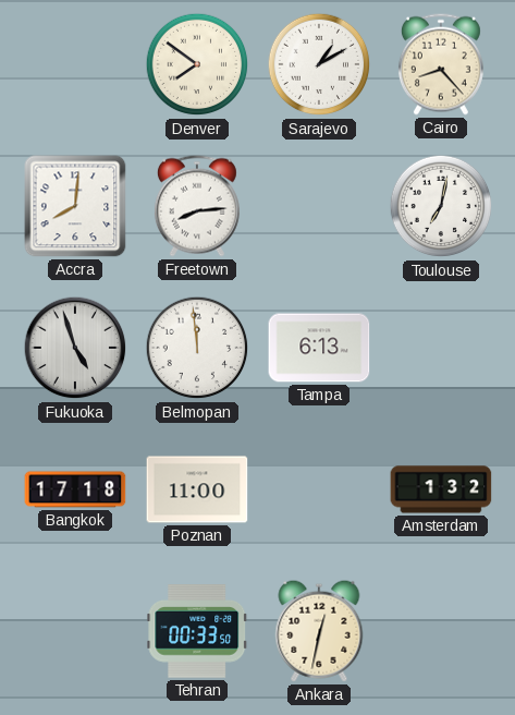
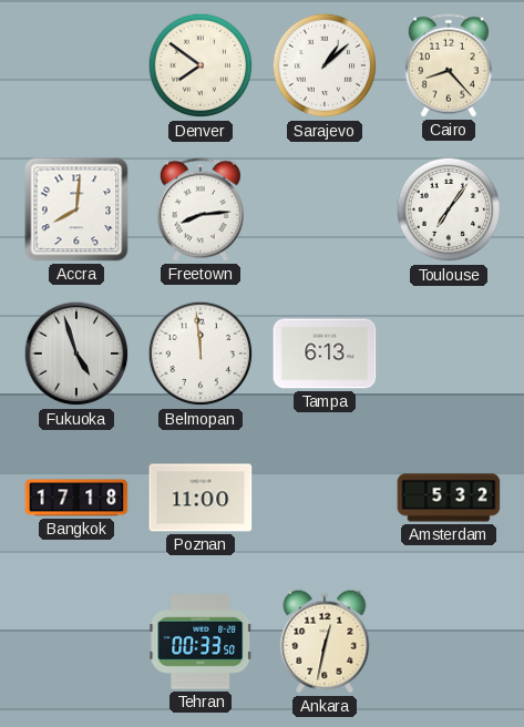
Sarajevo: 1:10 -> 1:08
Toulouse: 7:02 -> 7:06
Amsterdam: 1:32 -> 5:32
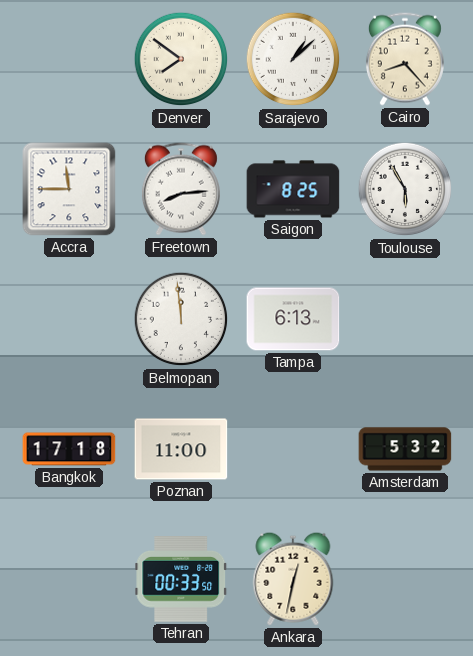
Accra: 8:01 -> 11:45
Saigon: none -> 8:25
Toulouse: 7:06 -> 5:55
Fukuoka: 4:57 -> none
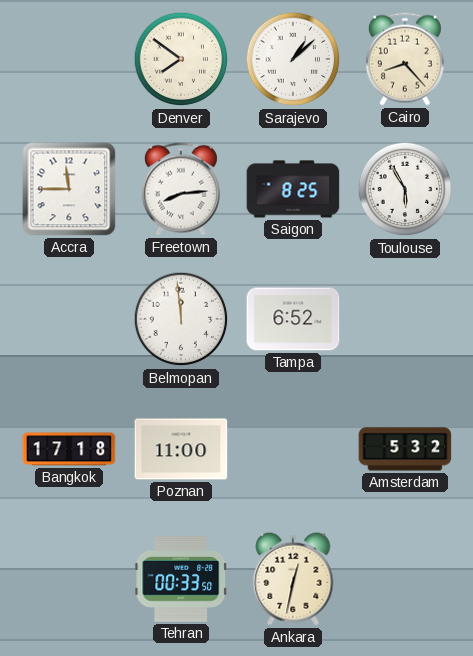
Tampa: 6:13 -> 6:52
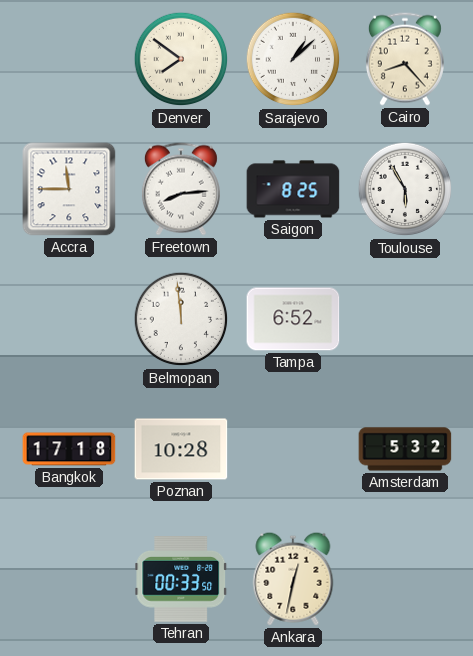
Poznan: 11:00 -> 10:28
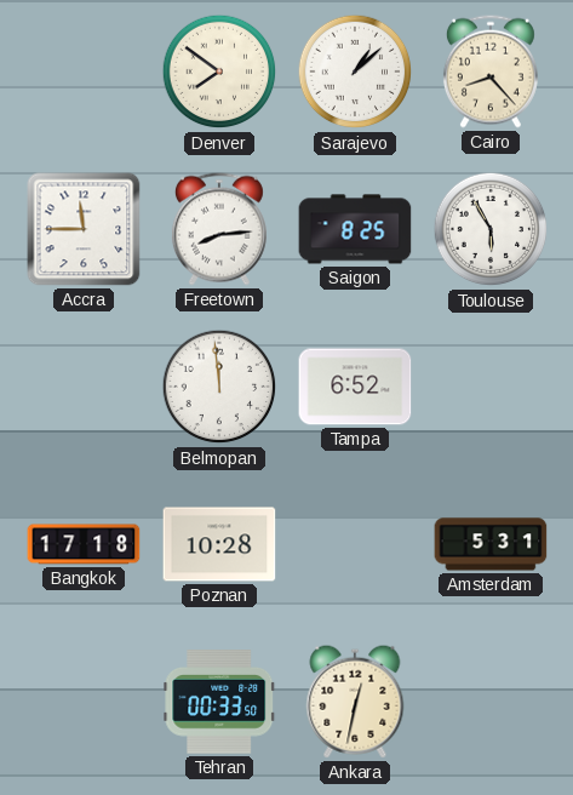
Amsterdam: 5:32 -> 5:31
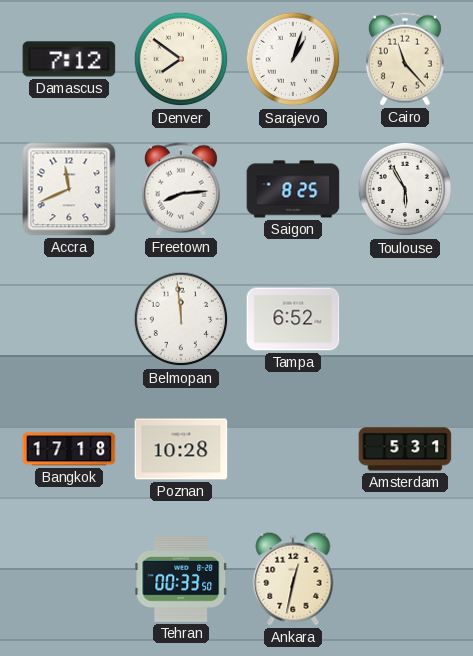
Damascus: none -> 7:12
Sarajevo: 1:08 -> 1:03
Cairo: 8:23 -> 11:23
Accra: 11:45 -> 11:41
